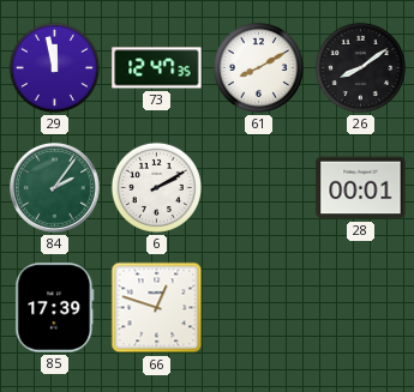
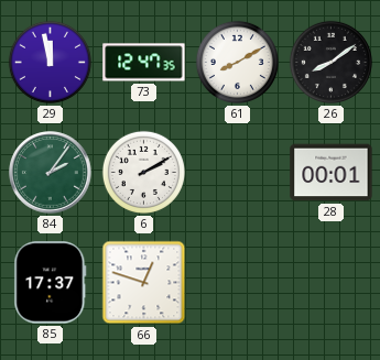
85: 17:39 -> 17:37
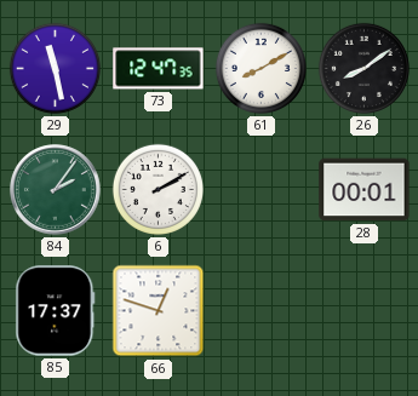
29: 11:58 -> 11:28
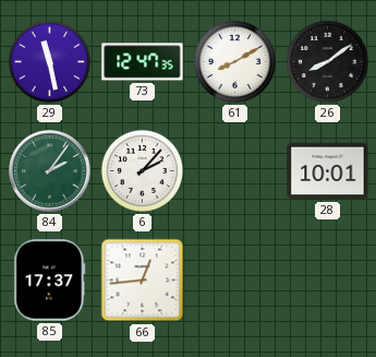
6: 2:10 -> 2:07
28: 00:01 -> 10:01
66: 12:48 -> 12:44
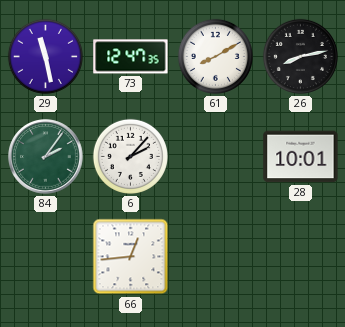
26: 8:09 -> 8:13
85: 17:37 -> none
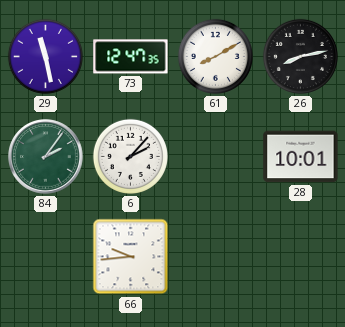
66: 12:44 -> 9:44
